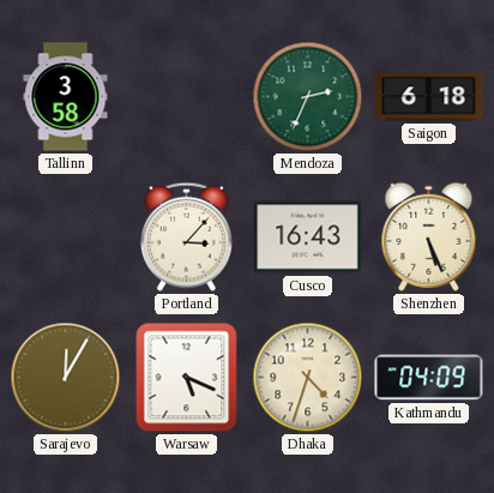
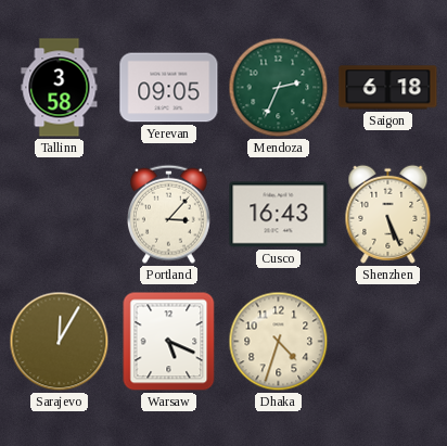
Yerevan: none -> 09:05
Kathmandu: 04:09 -> none
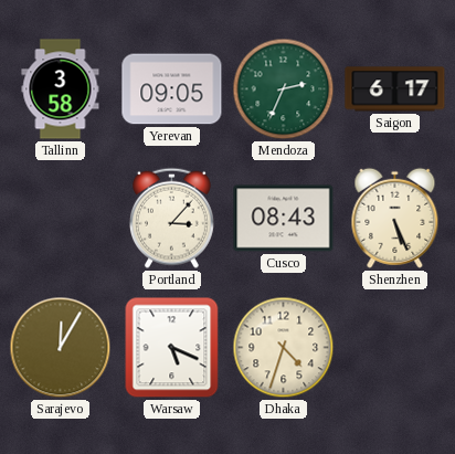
Saigon: 6:18 -> 6:17
Cusco: 16:43 -> 08:43
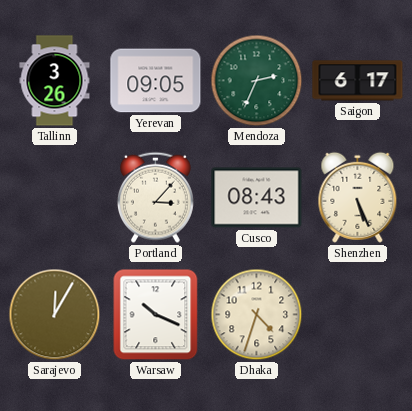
Tallinn: 3:58 -> 3:26
Warsaw: 5:19 -> 10:19
